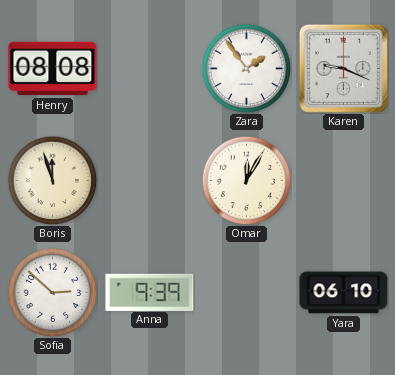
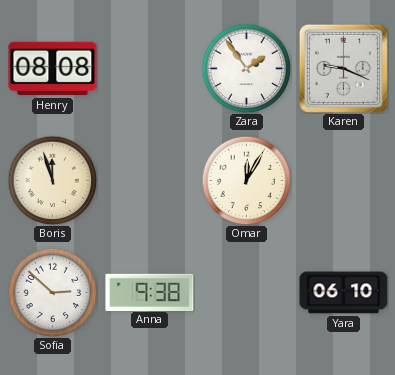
Anna: 9:39 -> 9:38
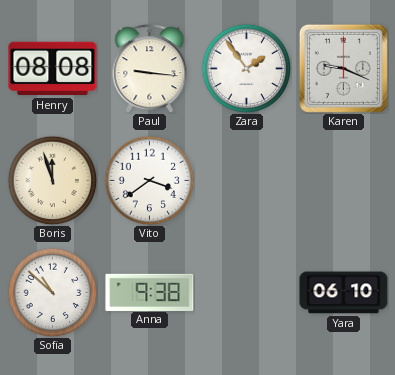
Paul: none -> 9:16
Vito: none -> 3:39
Omar: 12:05 -> none
Sofia: 2:52 -> 10:52
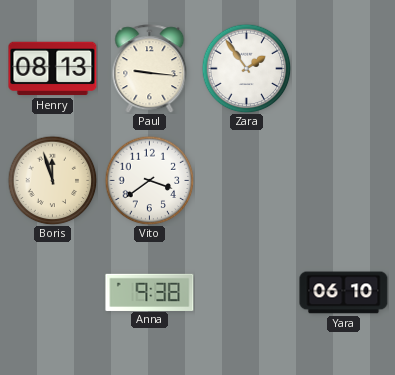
Henry: 08:08 -> 08:13
Karen: 9:19 -> none
Sofia: 10:52 -> none
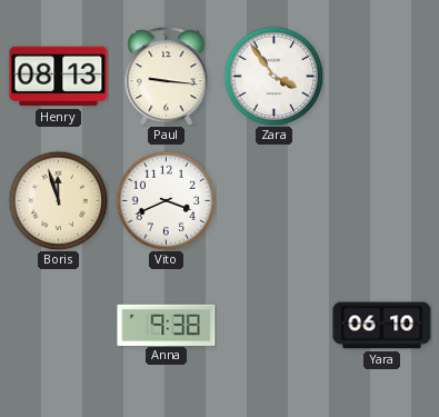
Zara: 1:54 -> 3:54
Vito: 3:39 -> 3:41
